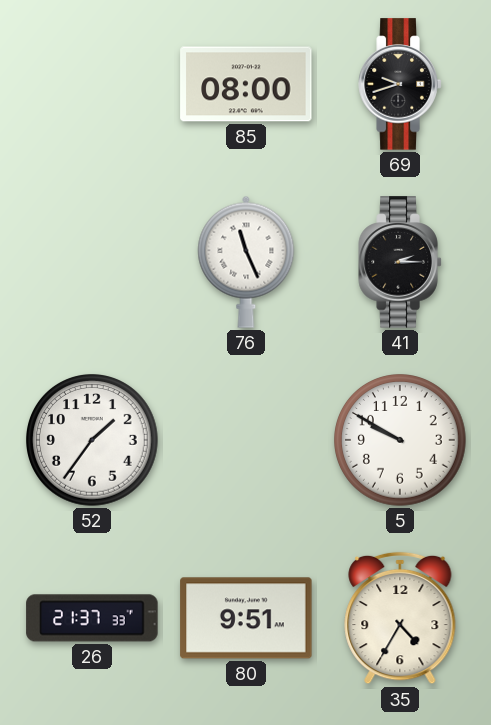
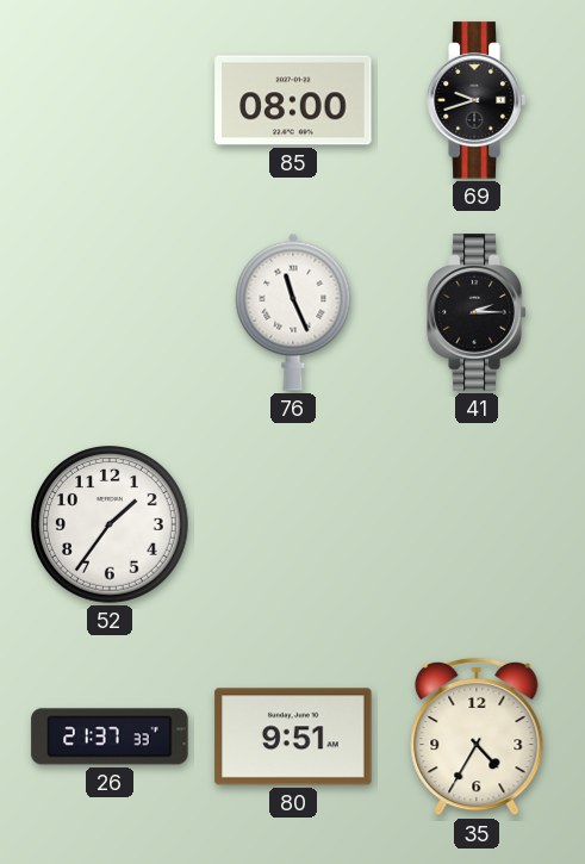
5: 9:50 -> none
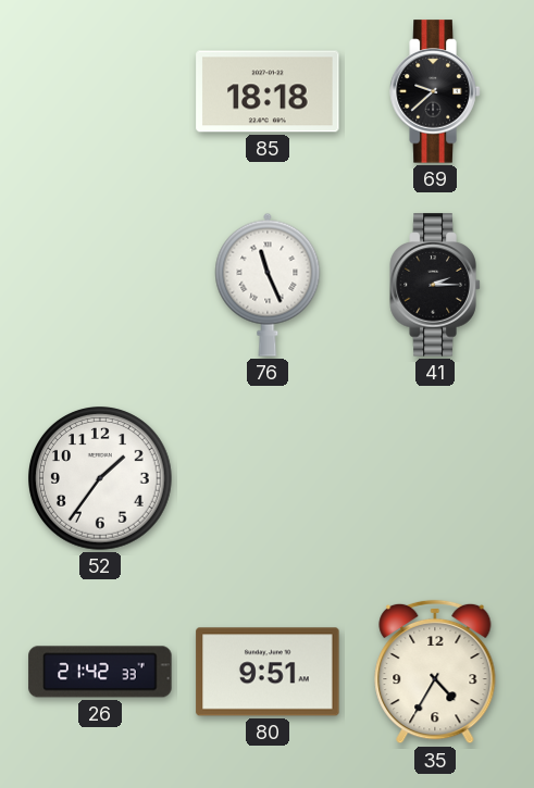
85: 08:00 -> 18:18
69: 9:42 -> 9:38
26: 21:37 -> 21:42
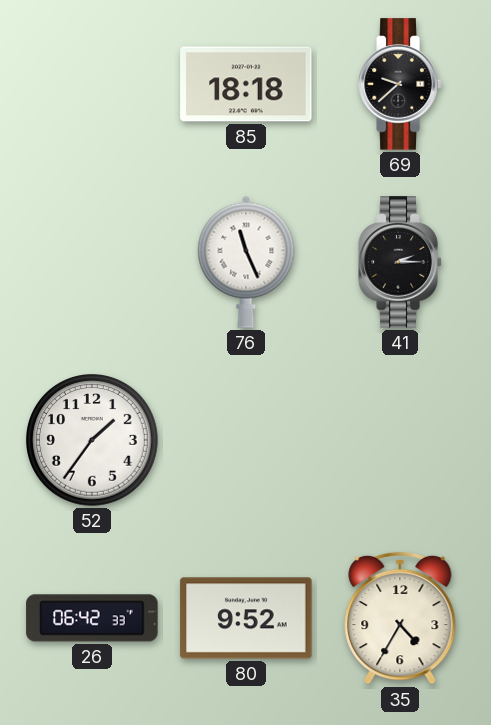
26: 21:42 -> 06:42
80: 9:51 -> 9:52
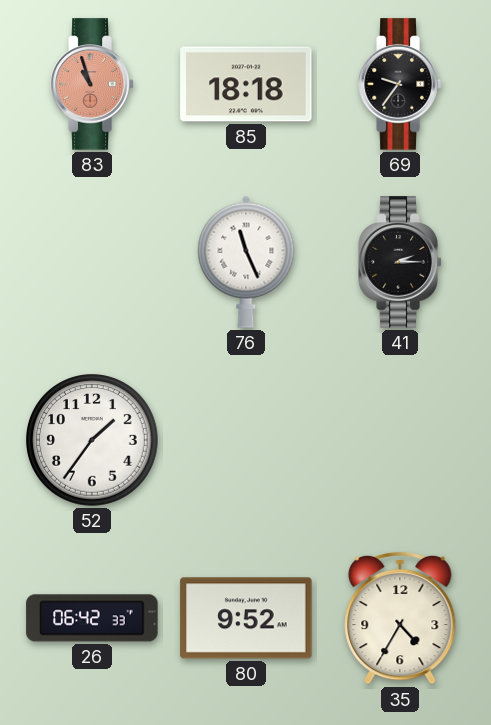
83: none -> 10:57
69: 9:38 -> 9:36
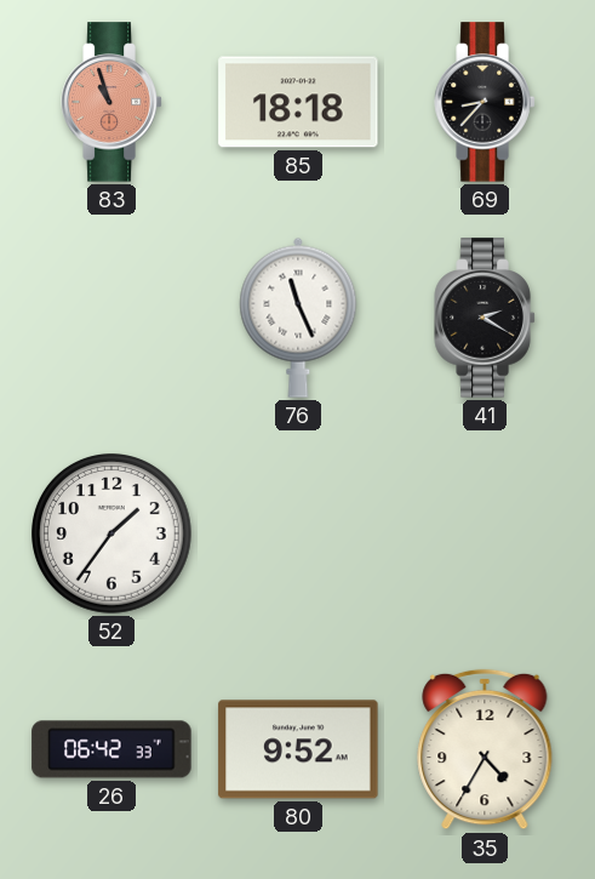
69: 9:36 -> 8:37
41: 2:15 -> 2:20
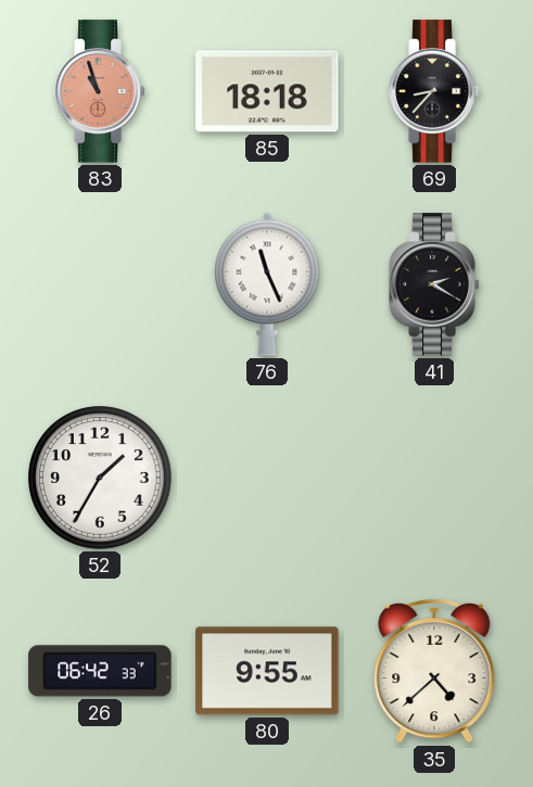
52: 1:36 -> 1:35
80: 9:52 -> 9:55
35: 4:35 -> 4:38
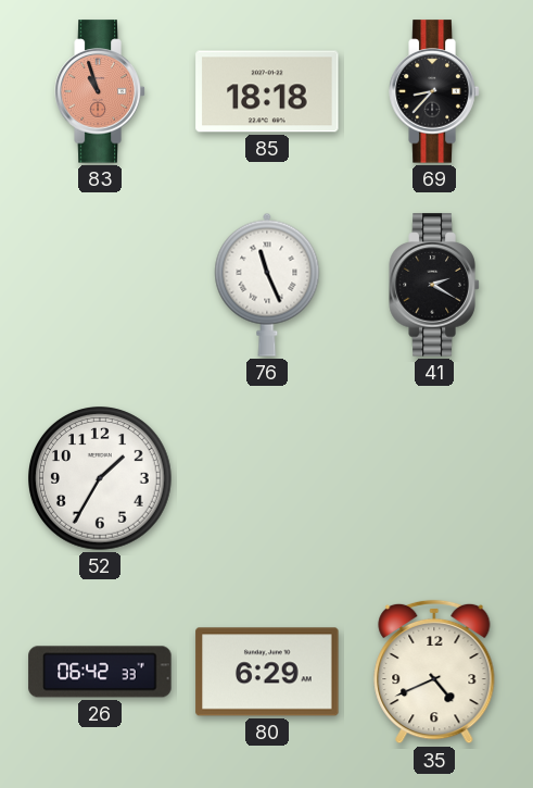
80: 9:55 -> 6:29
35: 4:38 -> 4:41
